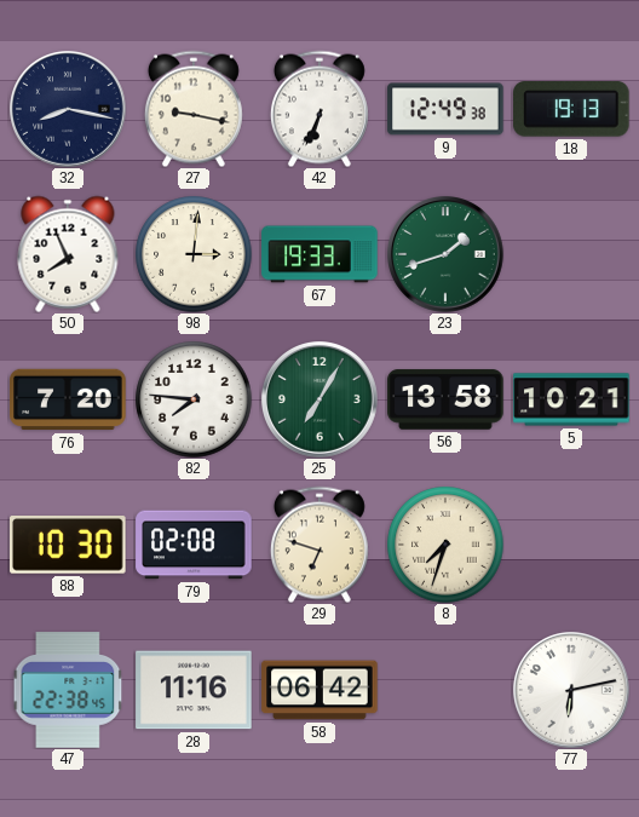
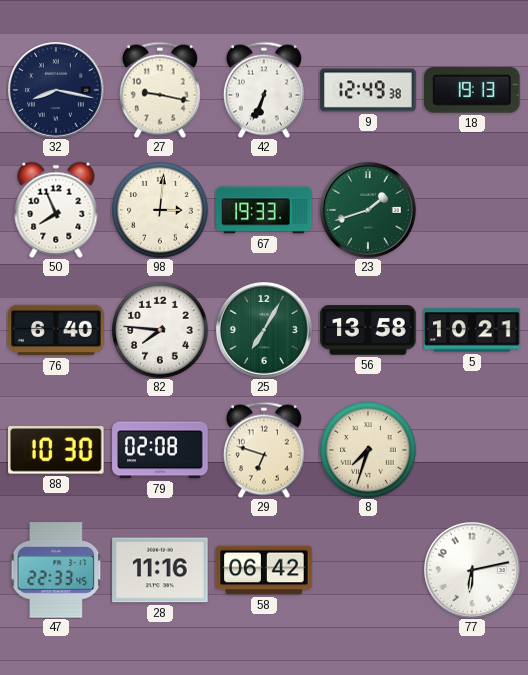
76: 7:20 -> 6:40
47: 22:38 -> 22:33
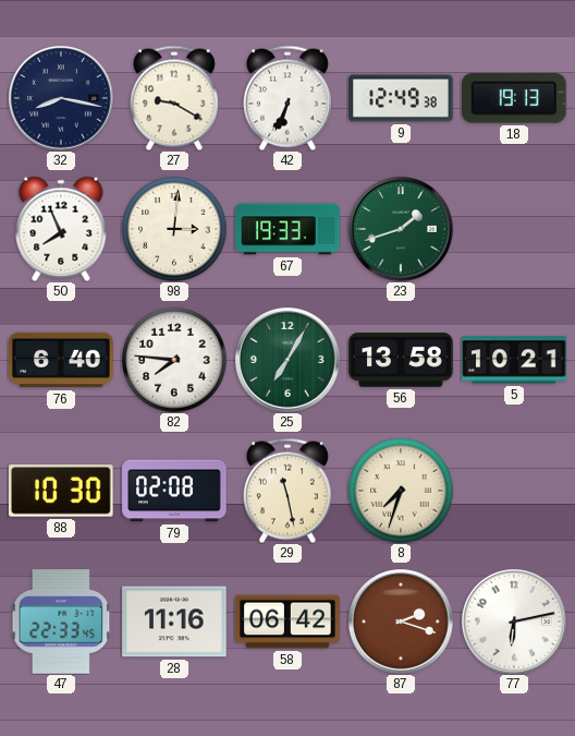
27: 9:17 -> 9:20
29: 6:48 -> 11:28
87: none -> 2:18
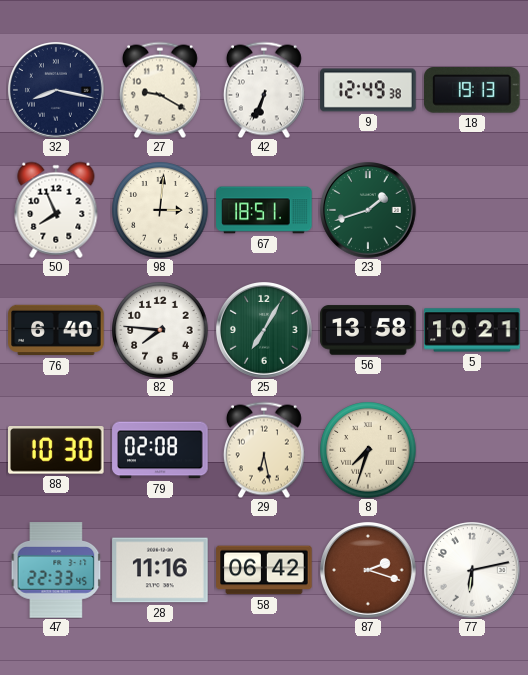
67: 19:33 -> 18:51
29: 11:28 -> 6:28
